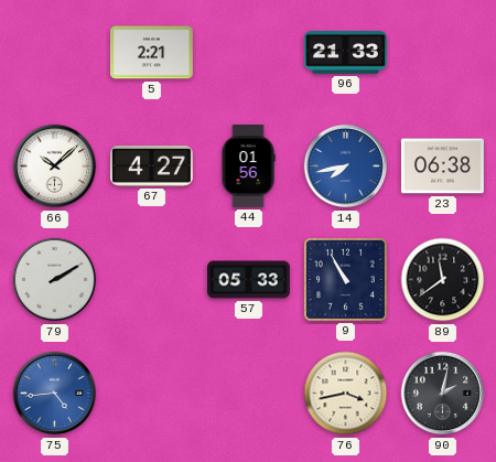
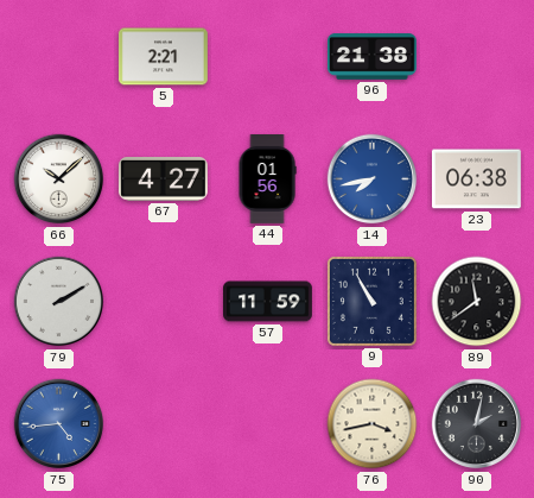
96: 21:33 -> 21:38
57: 05:33 -> 11:59
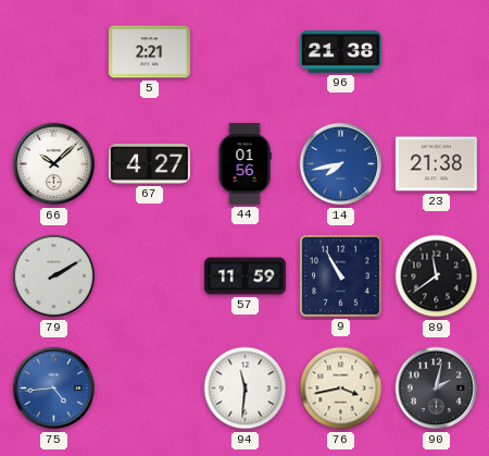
23: 06:38 -> 21:38
94: none -> 11:31
